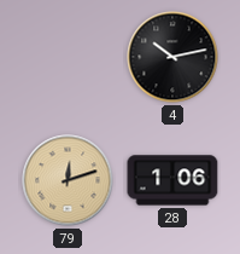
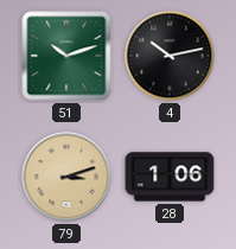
51: none -> 10:12
79: 12:12 -> 3:12
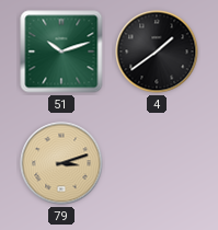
4: 10:13 -> 1:39
28: 1:06 -> none
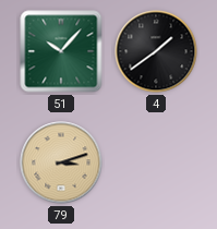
51: 10:12 -> 10:07
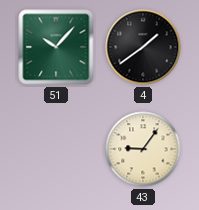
79: 3:12 -> none
43: none -> 9:06
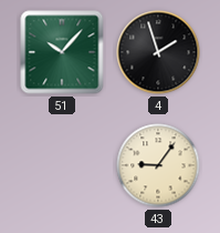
4: 1:39 -> 1:57
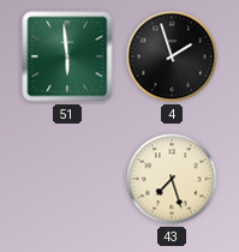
51: 10:07 -> 5:59
43: 9:06 -> 7:27
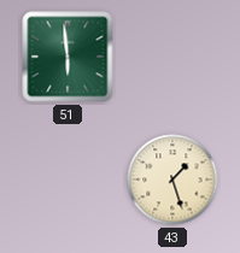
4: 1:57 -> none
43: 7:27 -> 1:27
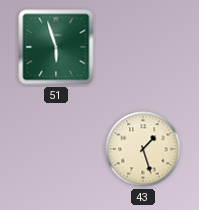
51: 5:59 -> 5:57
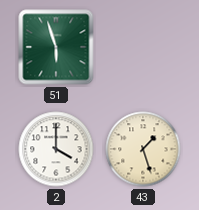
2: none -> 4:00
